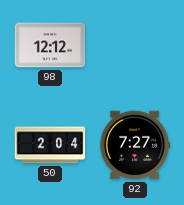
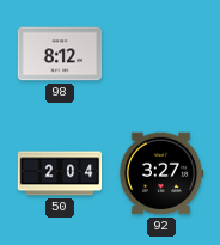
98: 12:12 -> 8:12
92: 7:27 -> 3:27
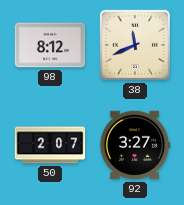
38: none -> 11:41
50: 2:04 -> 2:07
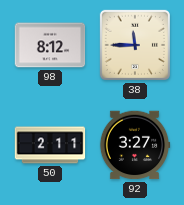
38: 11:41 -> 11:45
50: 2:07 -> 2:11
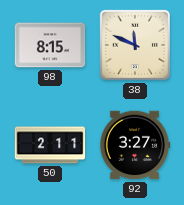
98: 8:12 -> 8:15
38: 11:45 -> 11:49
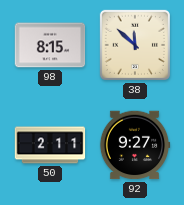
38: 11:49 -> 11:52
92: 3:27 -> 9:27
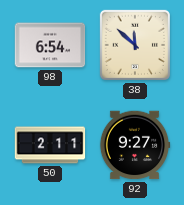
98: 8:15 -> 6:54
